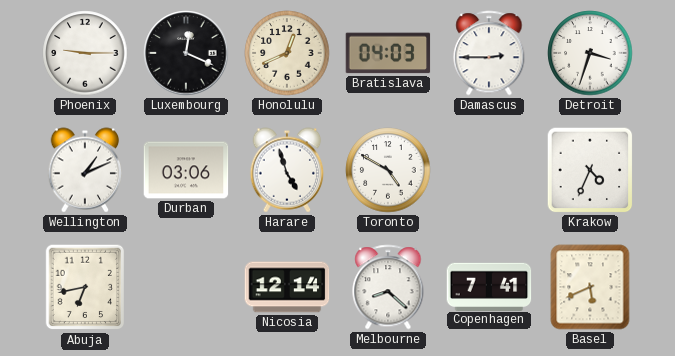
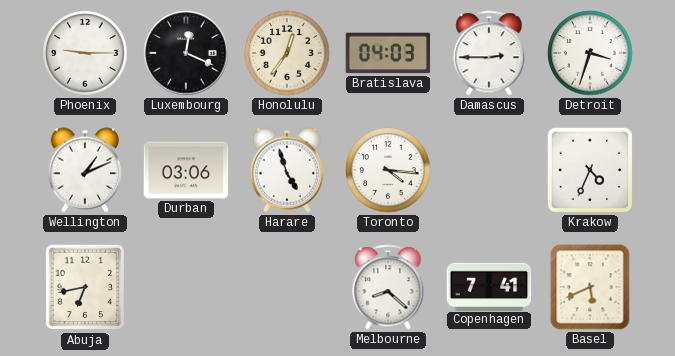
Honolulu: 12:41 -> 12:36
Toronto: 4:50 -> 4:16
Nicosia: 12:14 -> none
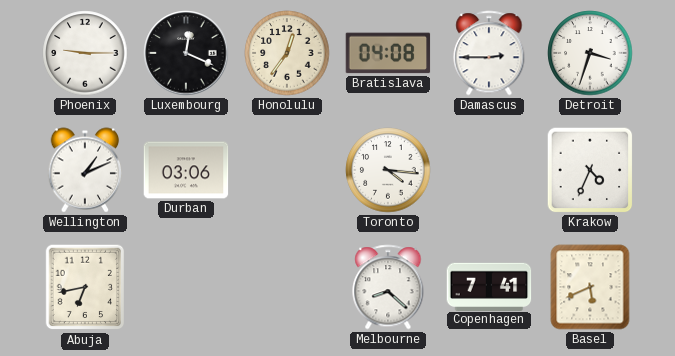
Bratislava: 04:03 -> 04:08
Harare: 4:57 -> none
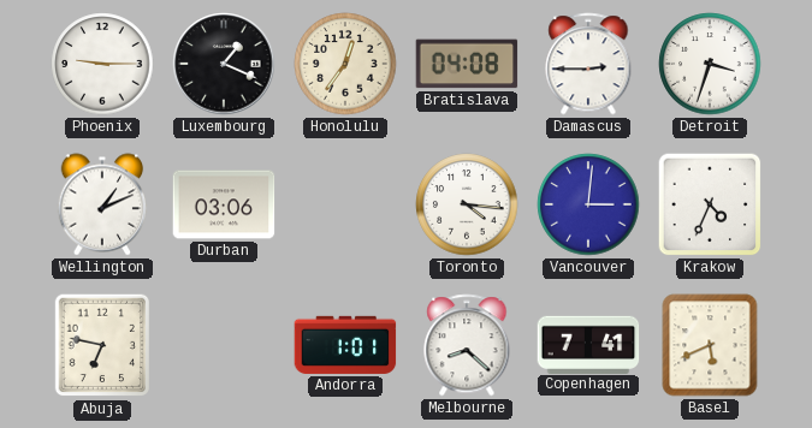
Luxembourg: 12:19 -> 1:19
Vancouver: none -> 3:01
Abuja: 6:43 -> 6:47
Andorra: none -> 1:01
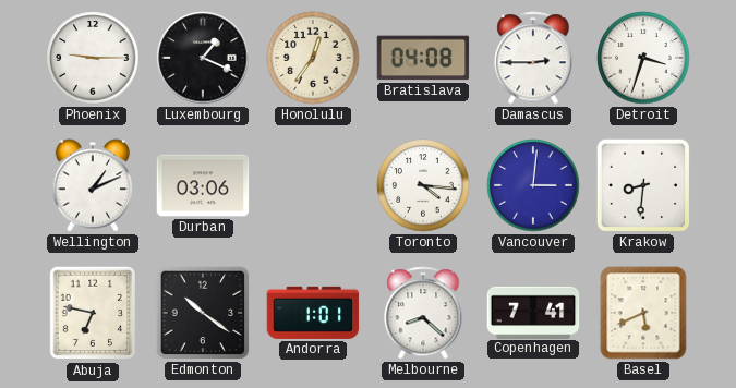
Krakow: 4:34 -> 8:31
Edmonton: none -> 10:21
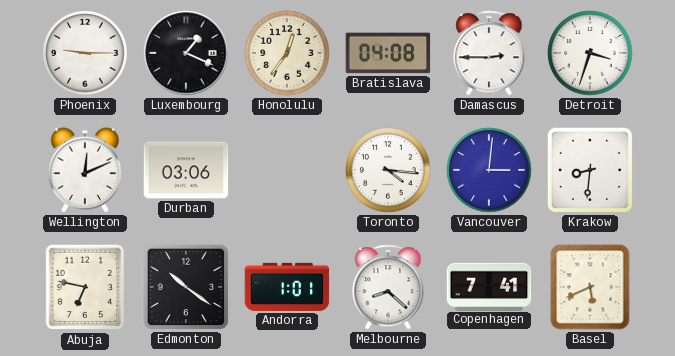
Wellington: 1:11 -> 12:11
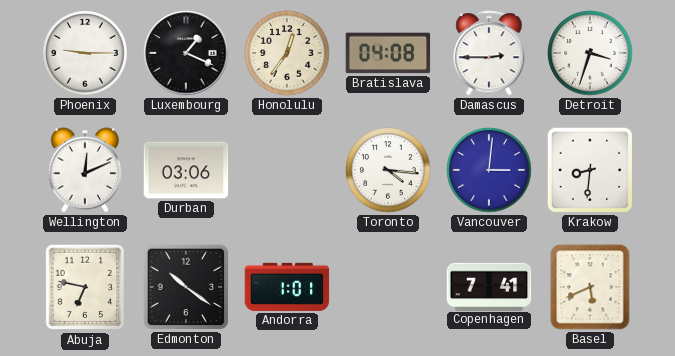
Melbourne: 8:22 -> none
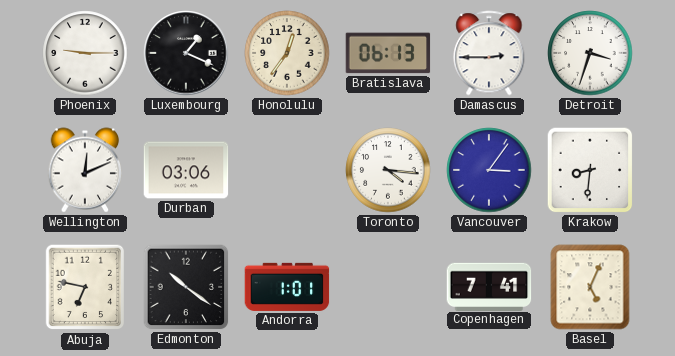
Bratislava: 04:08 -> 06:13
Vancouver: 3:01 -> 3:06
Basel: 5:41 -> 5:04
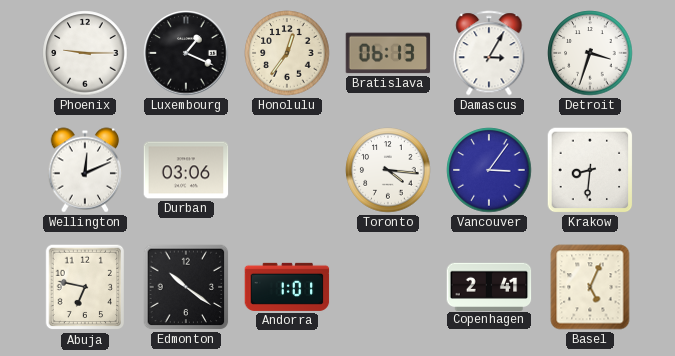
Damascus: 2:45 -> 3:05
Copenhagen: 7:41 -> 2:41
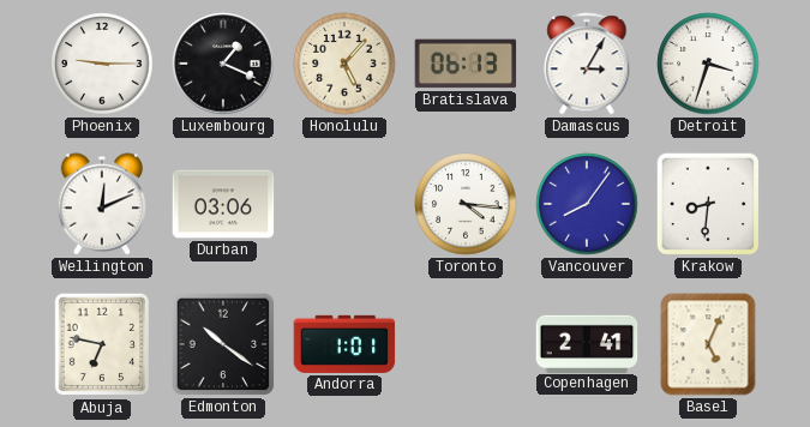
Honolulu: 12:36 -> 5:07
Vancouver: 3:06 -> 8:06
